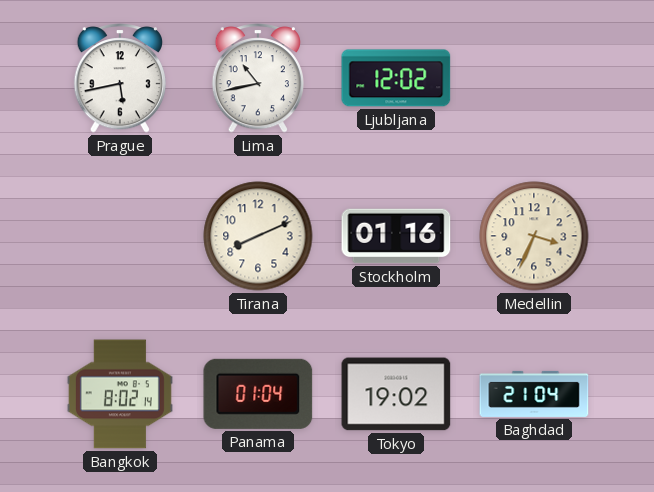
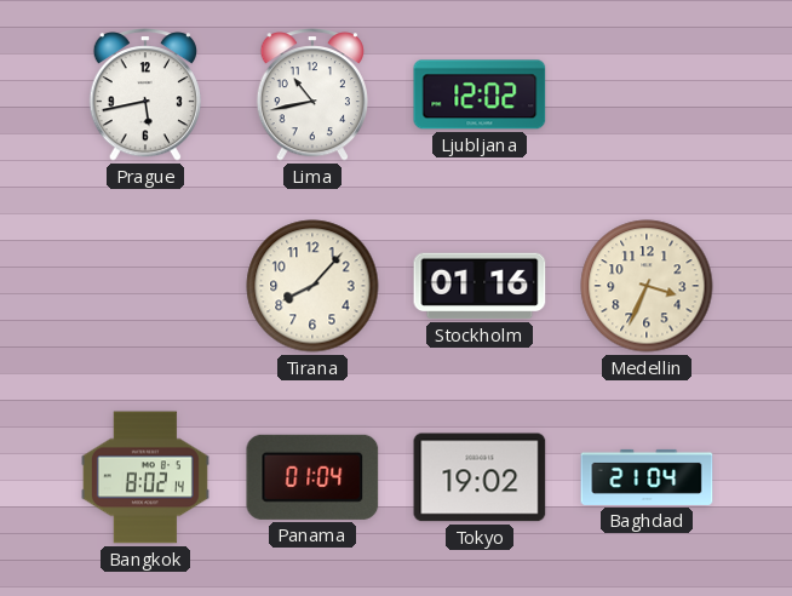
Tirana: 8:11 -> 8:07
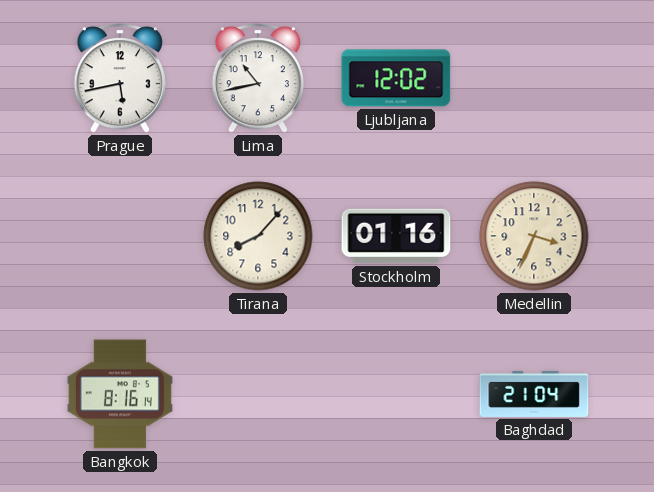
Bangkok: 8:02 -> 8:16
Panama: 01:04 -> none
Tokyo: 19:02 -> none
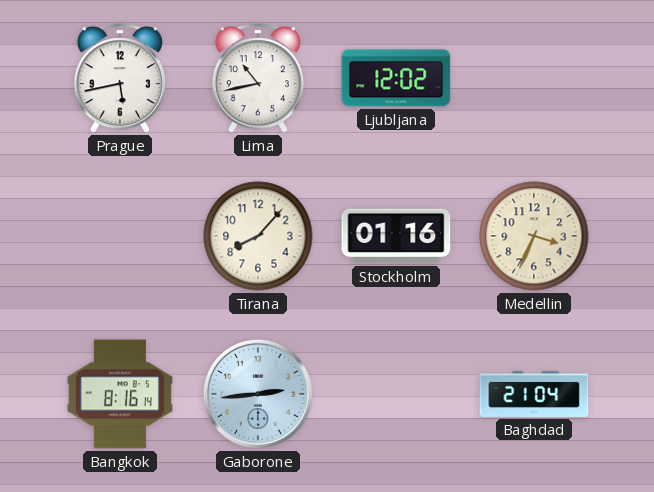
Gaborone: none -> 2:44
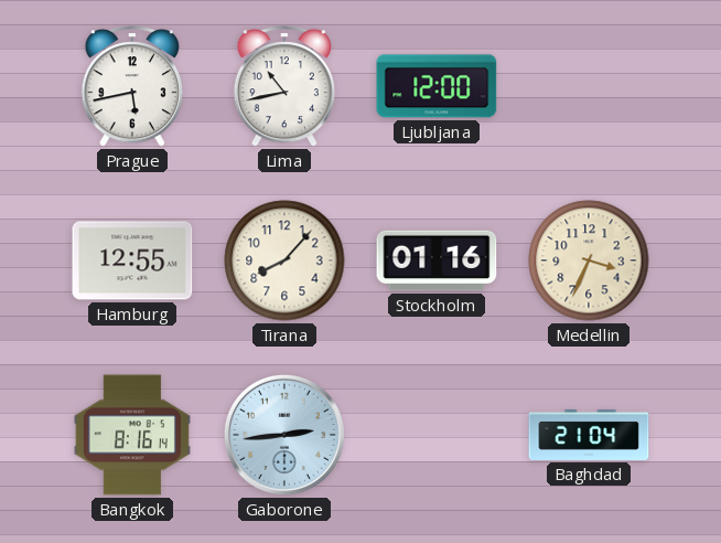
Ljubljana: 12:02 -> 12:00
Hamburg: none -> 12:55
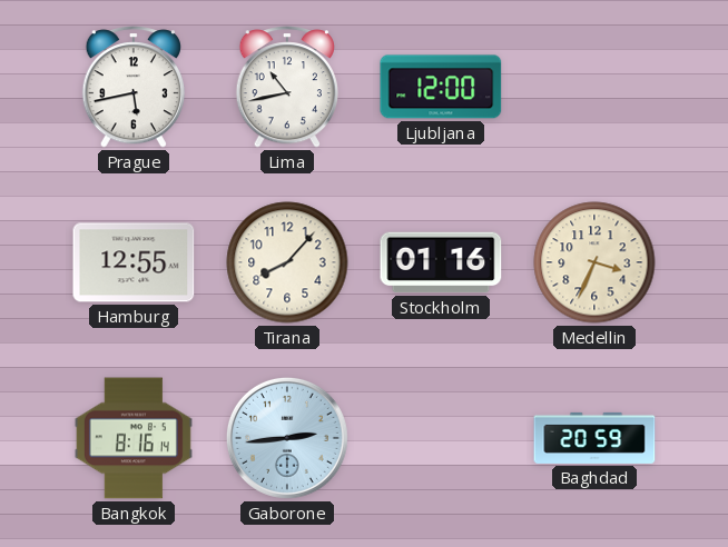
Baghdad: 21:04 -> 20:59
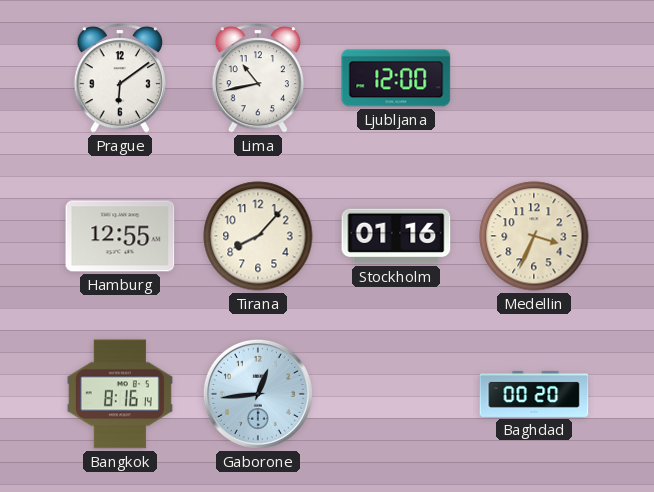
Prague: 5:43 -> 6:09
Gaborone: 2:44 -> 12:44
Baghdad: 20:59 -> 00:20
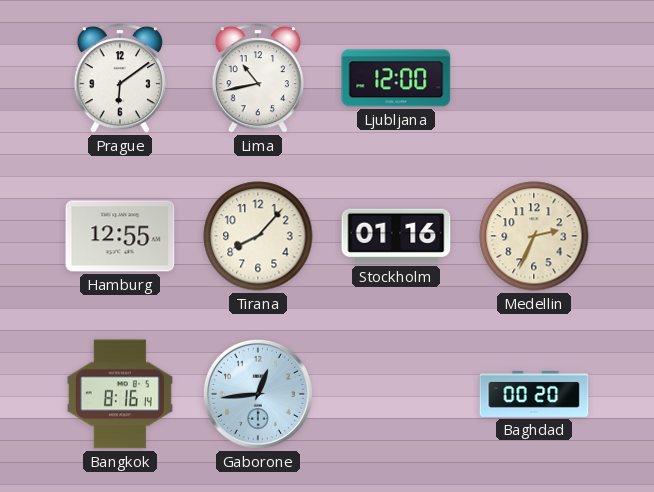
Medellin: 3:34 -> 2:34
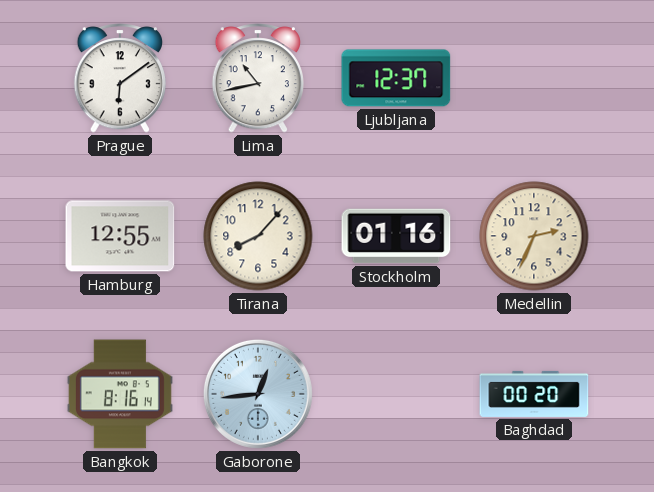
Ljubljana: 12:00 -> 12:37
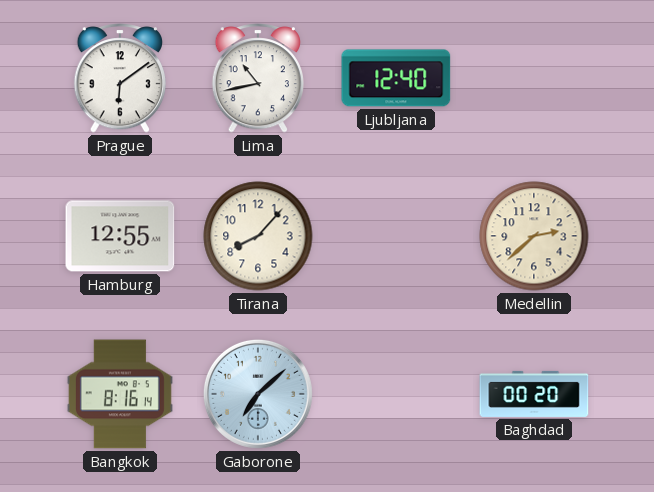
Ljubljana: 12:37 -> 12:40
Stockholm: 01:16 -> none
Medellin: 2:34 -> 2:38
Gaborone: 12:44 -> 7:08
